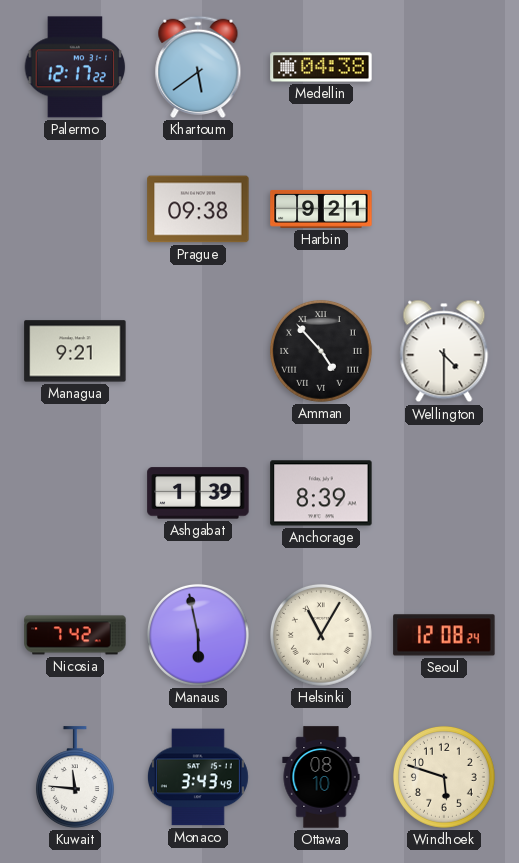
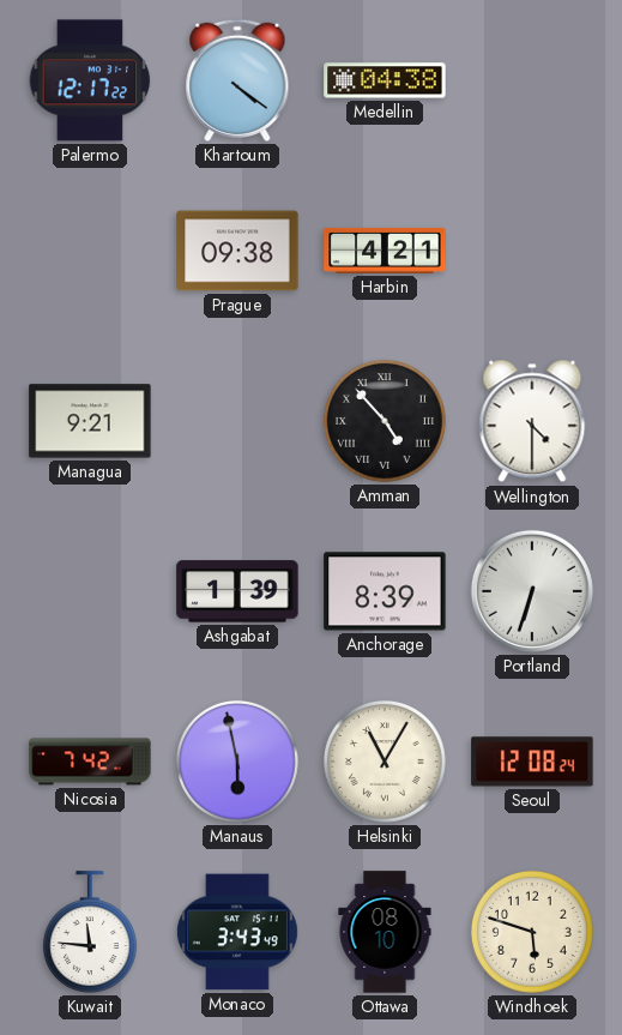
Khartoum: 5:39 -> 4:21
Harbin: 9:21 -> 4:21
Portland: none -> 6:33
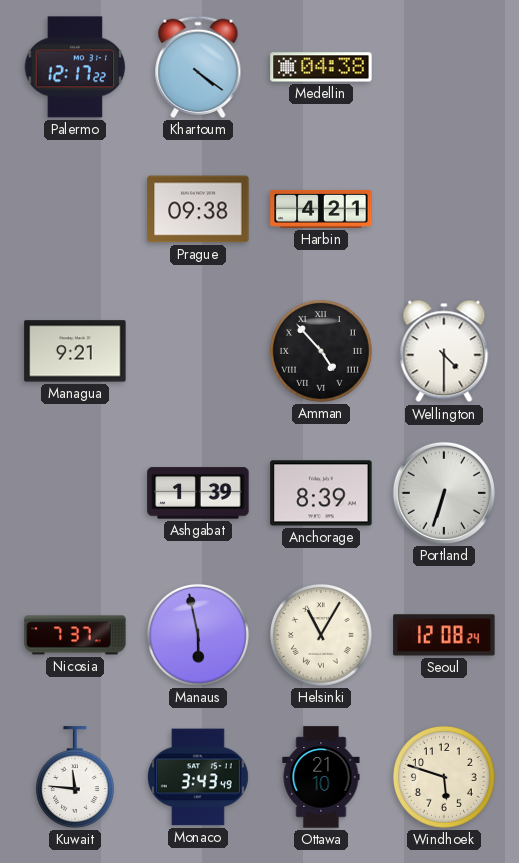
Nicosia: 7:42 -> 7:37
Ottawa: 08:10 -> 21:10
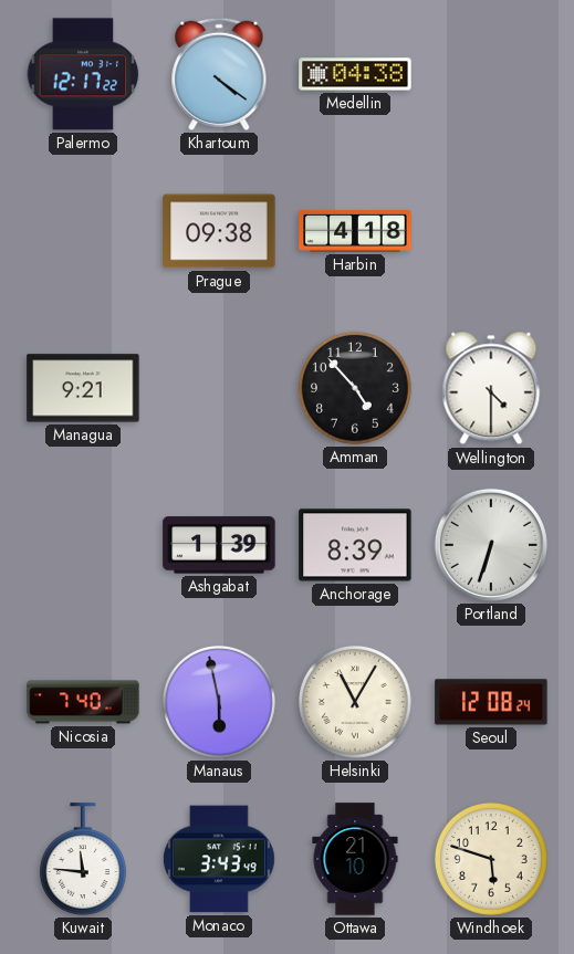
Harbin: 4:21 -> 4:18
Amman numerals: Roman -> Arabic
Nicosia: 7:37 -> 7:40
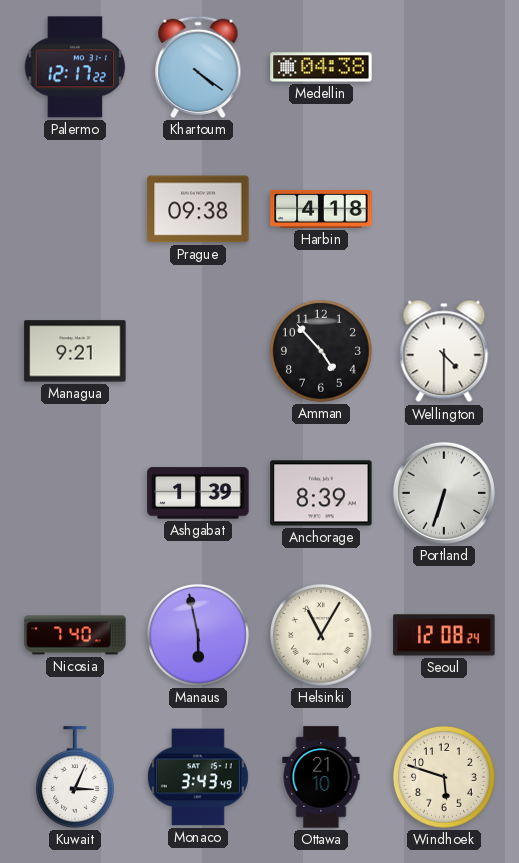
Kuwait: 11:46 -> 3:04
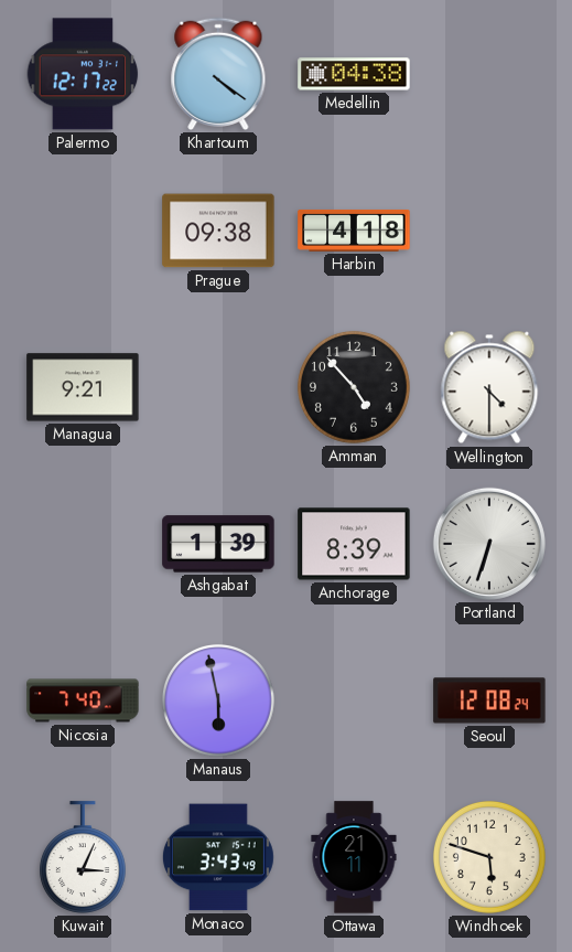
Helsinki: 11:05 -> none
Ottawa: 21:10 -> 21:11
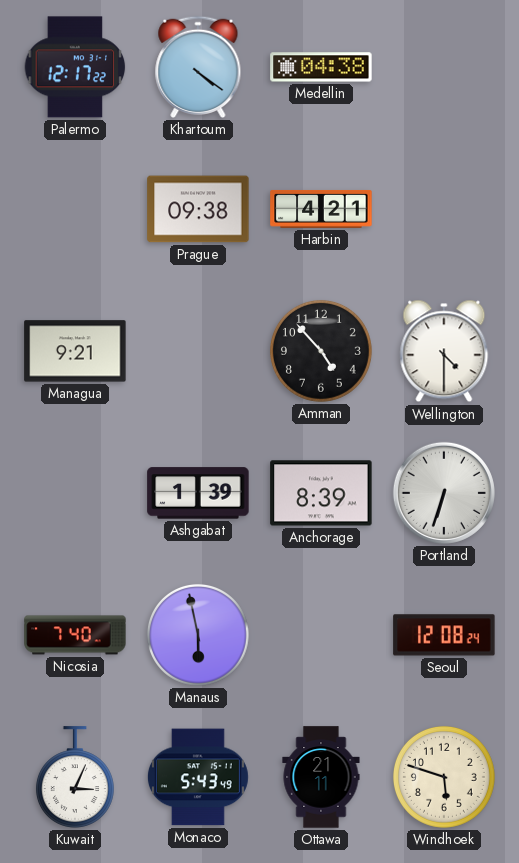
Harbin: 4:18 -> 4:21
Monaco: 3:43 -> 5:43
